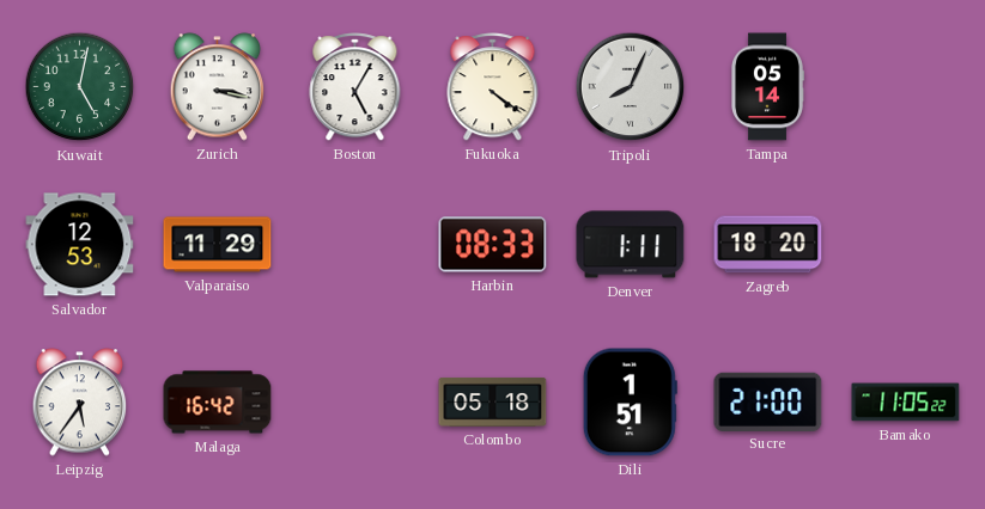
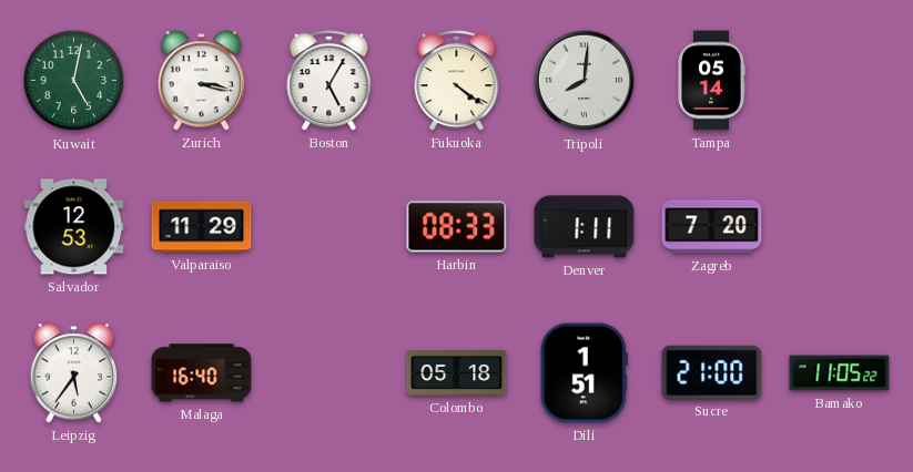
Tripoli: 8:04 -> 8:01
Zagreb: 18:20 -> 7:20
Malaga: 16:42 -> 16:40
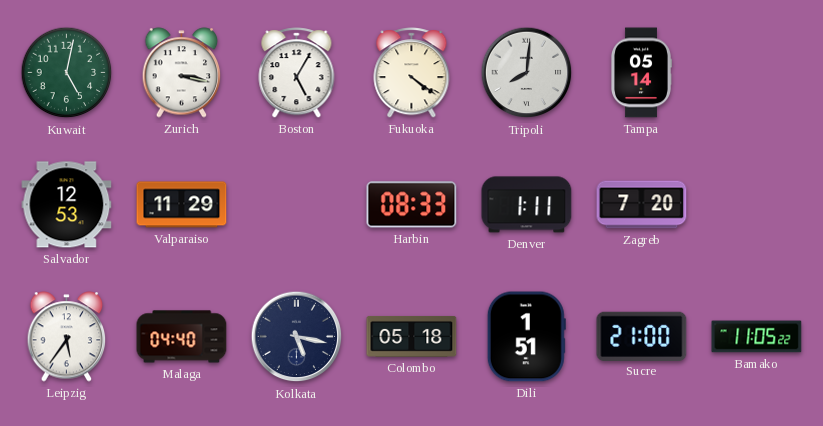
Malaga: 16:40 -> 04:40
Kolkata: none -> 5:17
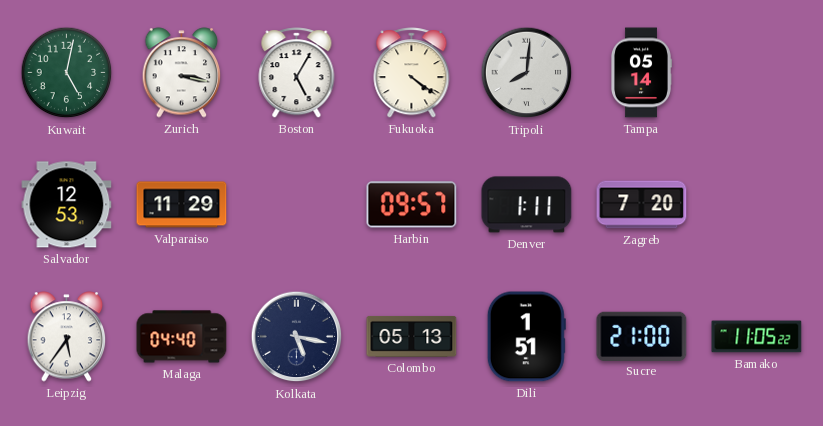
Harbin: 08:33 -> 09:57
Colombo: 05:18 -> 05:13
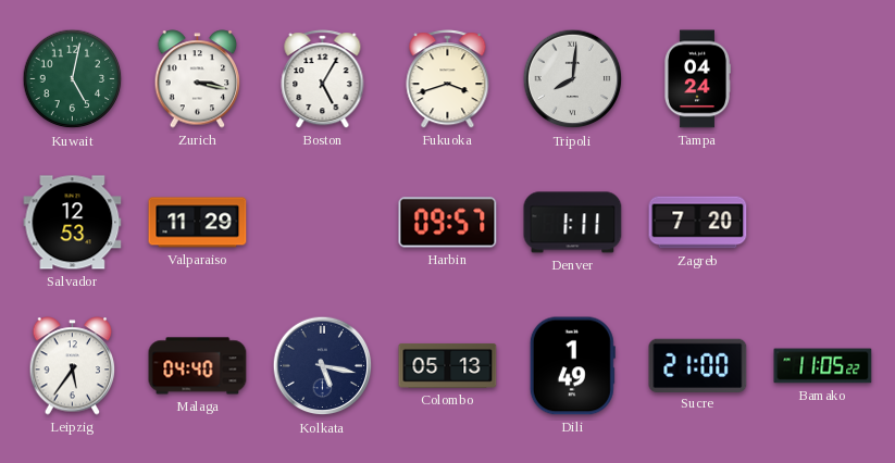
Fukuoka: 4:21 -> 3:42
Tampa: 05:14 -> 04:24
Dili: 1:51 -> 1:49
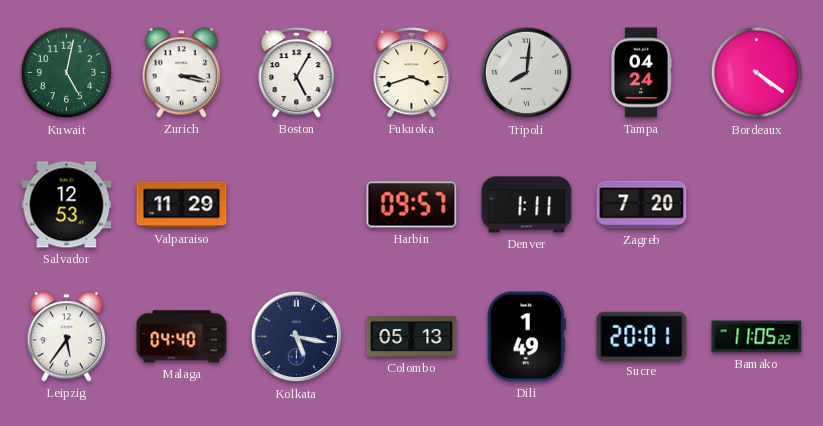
Bordeaux: none -> 4:21
Sucre: 21:00 -> 20:01
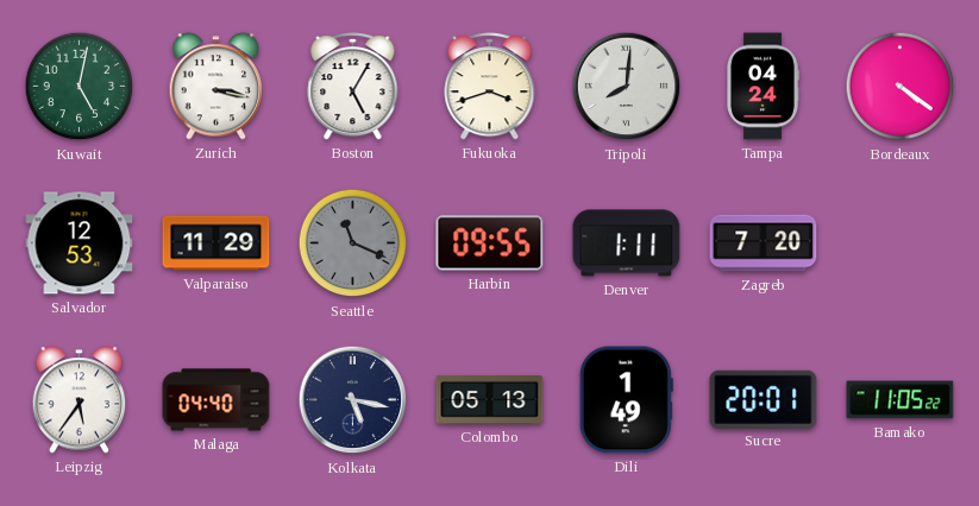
Seattle: none -> 11:19
Harbin: 09:57 -> 09:55
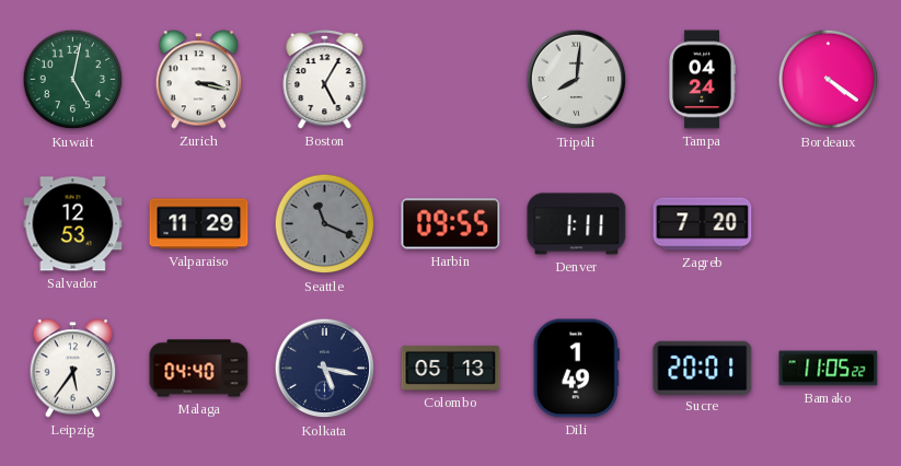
Fukuoka: 3:42 -> none
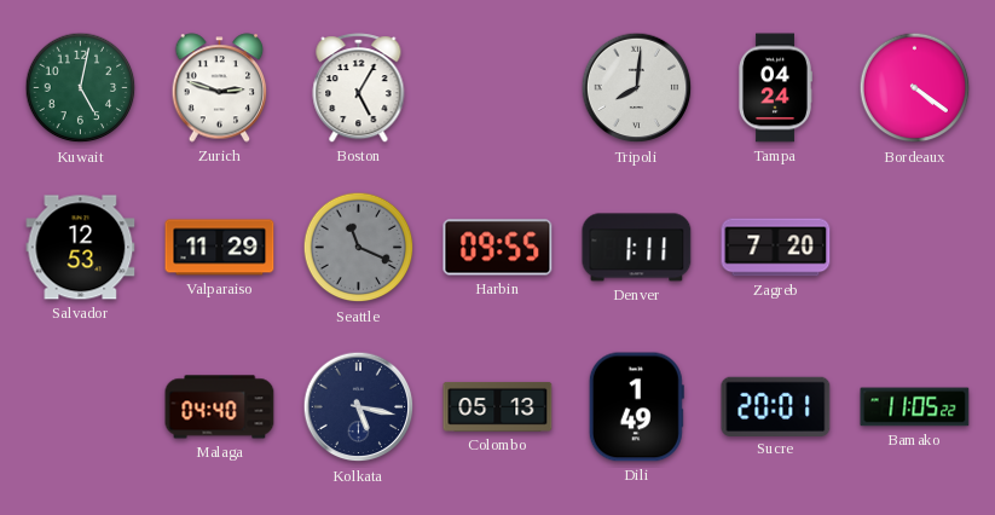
Zurich: 3:17 -> 2:48
Leipzig: 5:36 -> none
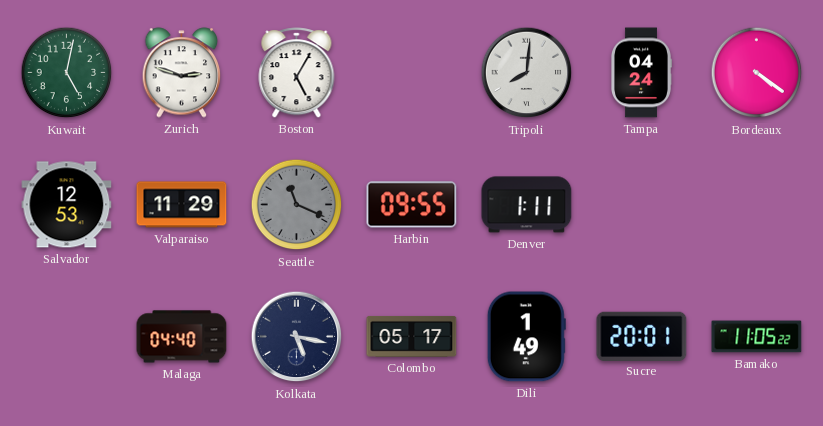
Zagreb: 7:20 -> none
Colombo: 05:13 -> 05:17
